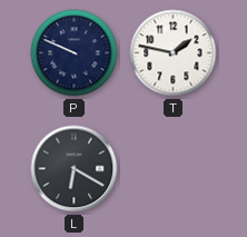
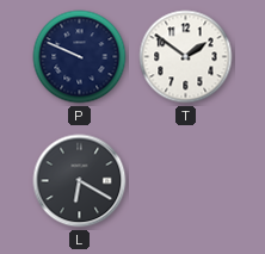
T: 1:47 -> 1:51
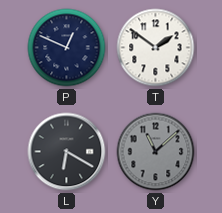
P: 9:49 -> 12:49
Y: none -> 11:08
